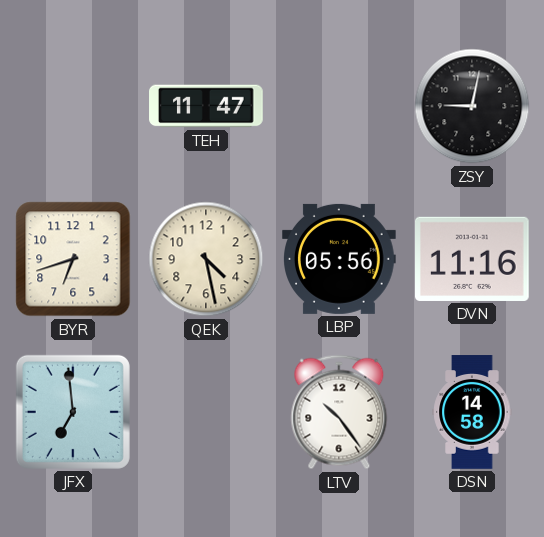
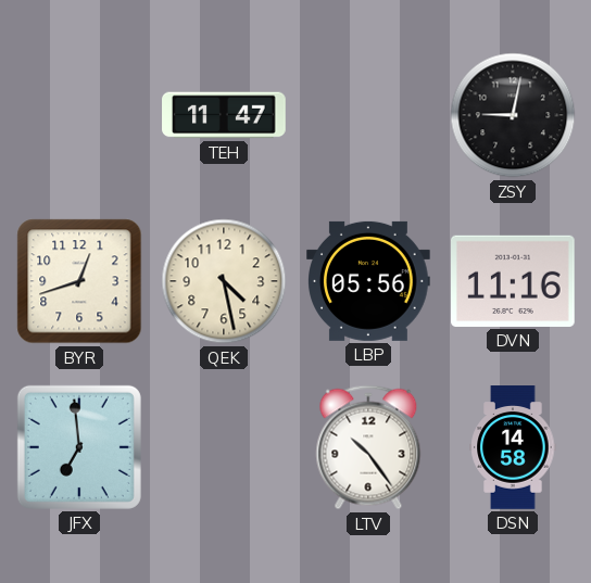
BYR: 6:42 -> 12:42
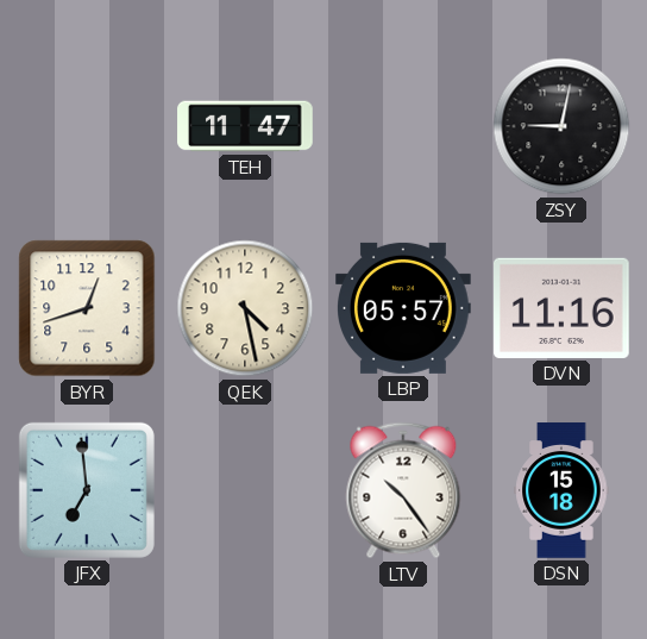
LBP: 05:56 -> 05:57
DSN: 14:58 -> 15:18
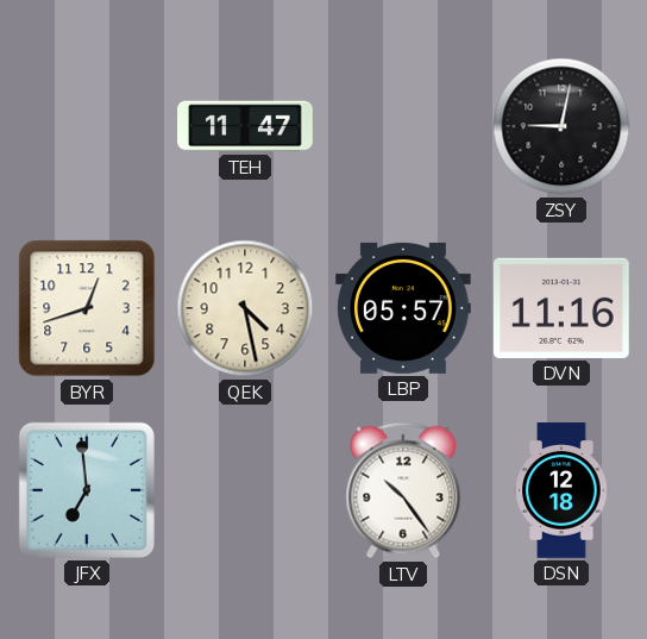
DSN: 15:18 -> 12:18
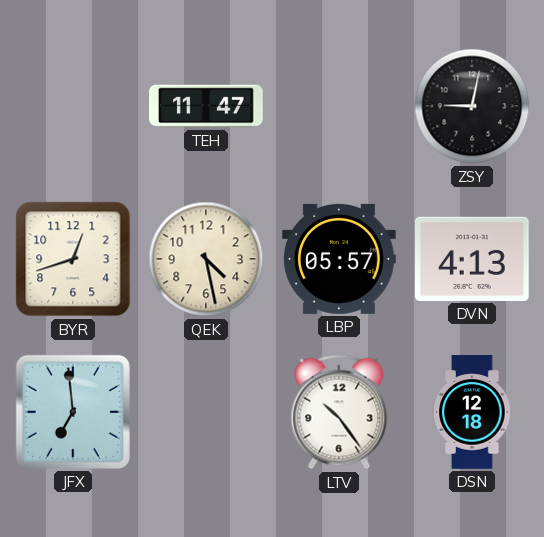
DVN: 11:16 -> 4:13
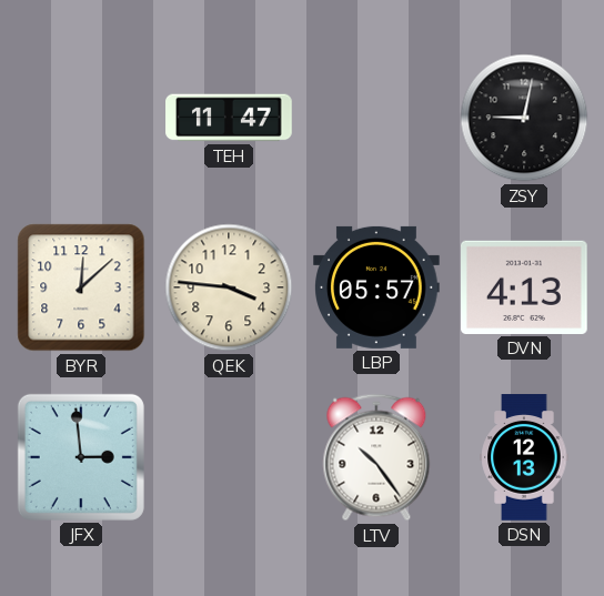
BYR: 12:42 -> 12:08
QEK: 4:28 -> 3:46
JFX: 6:59 -> 2:59
DSN: 12:18 -> 12:13
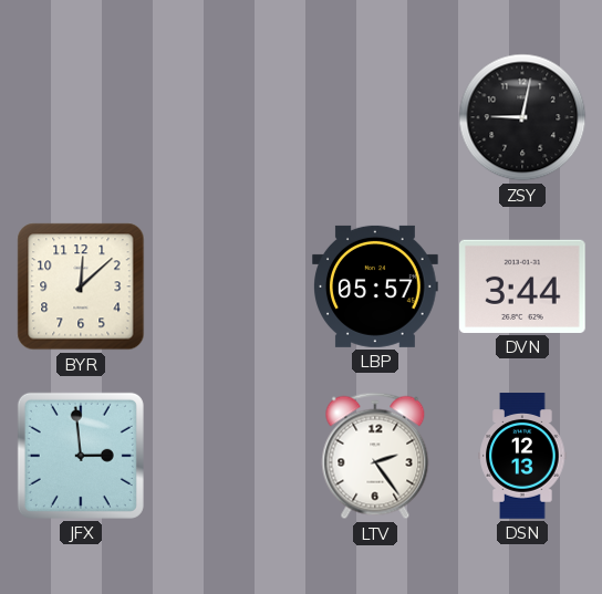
TEH: 11:47 -> none
QEK: 3:46 -> none
DVN: 4:13 -> 3:44
LTV: 10:24 -> 2:24
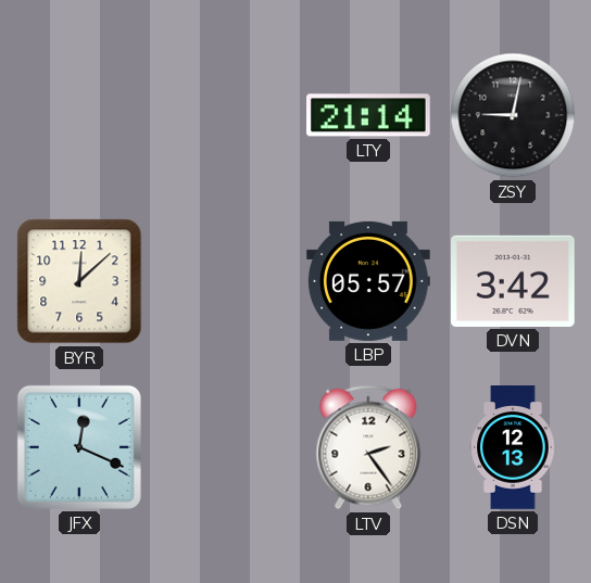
LTY: none -> 21:14
DVN: 3:44 -> 3:42
JFX: 2:59 -> 12:19
